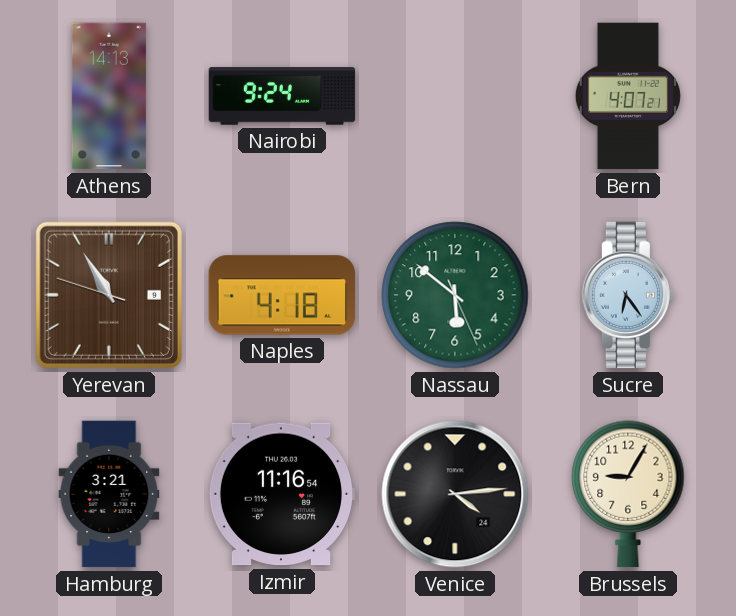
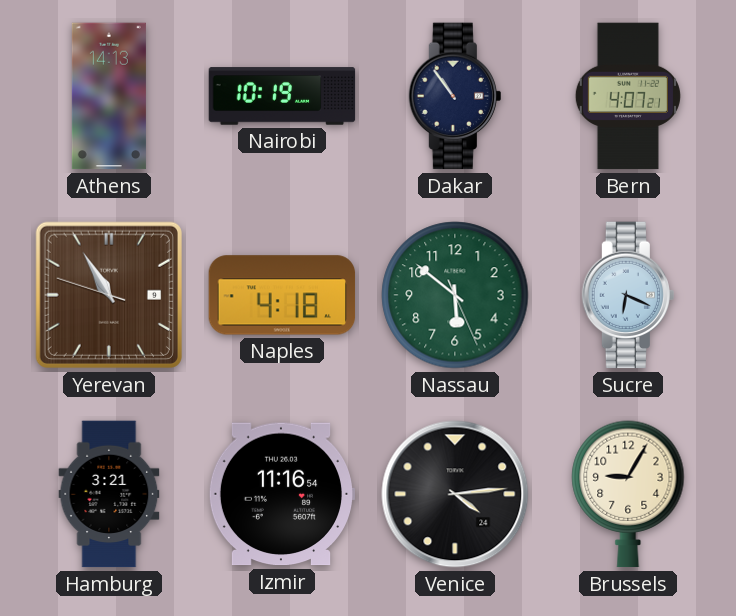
Nairobi: 9:24 -> 10:19
Dakar: none -> 10:54
Sucre: 6:24 -> 6:19
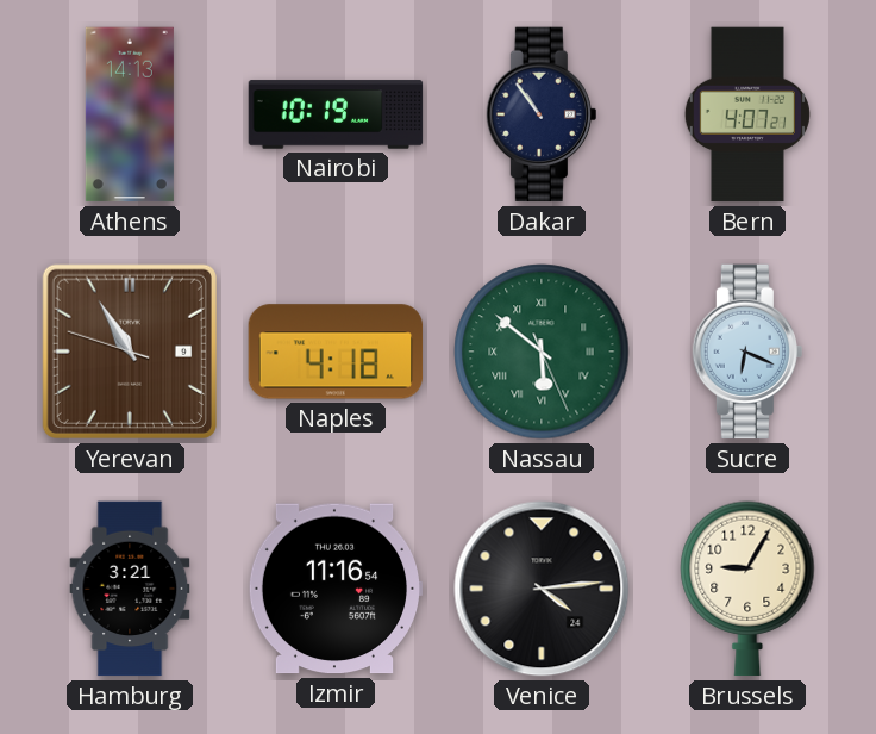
Nassau numerals: Arabic -> Roman
